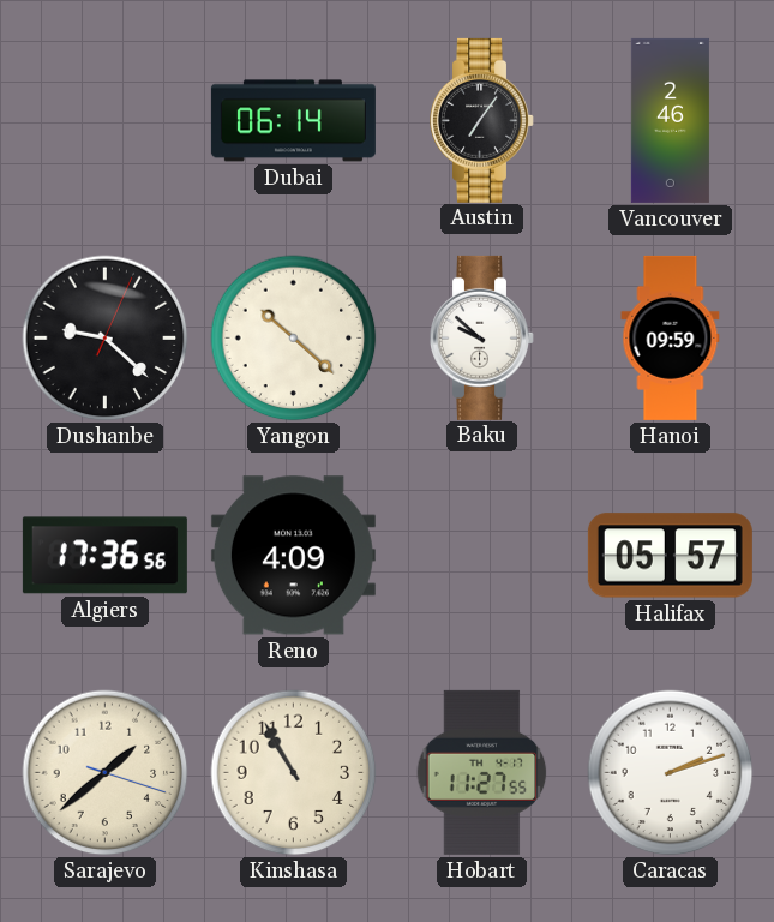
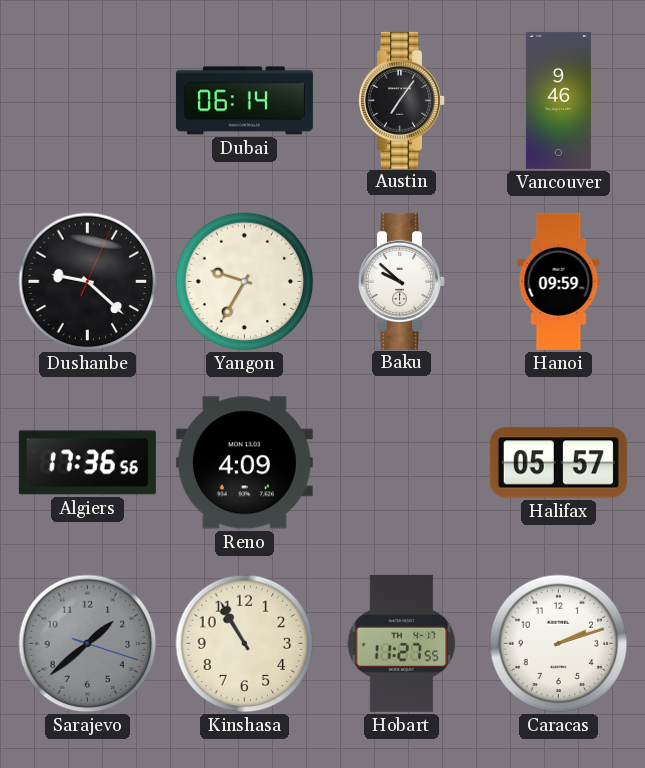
Vancouver: 2:46 -> 9:46
Yangon: 10:22 -> 9:35
Sarajevo dial: cream -> grey
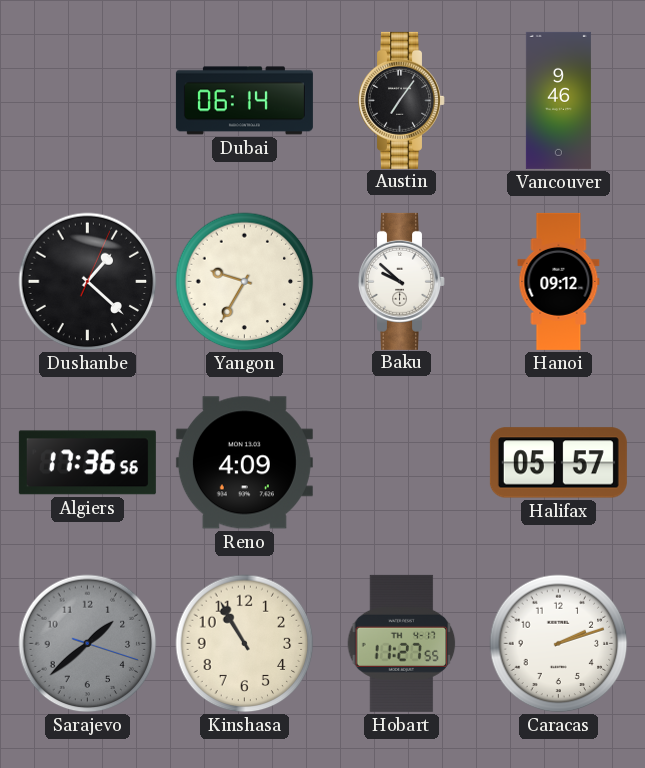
Dushanbe: 9:22 -> 1:22
Hanoi: 09:59 -> 09:12
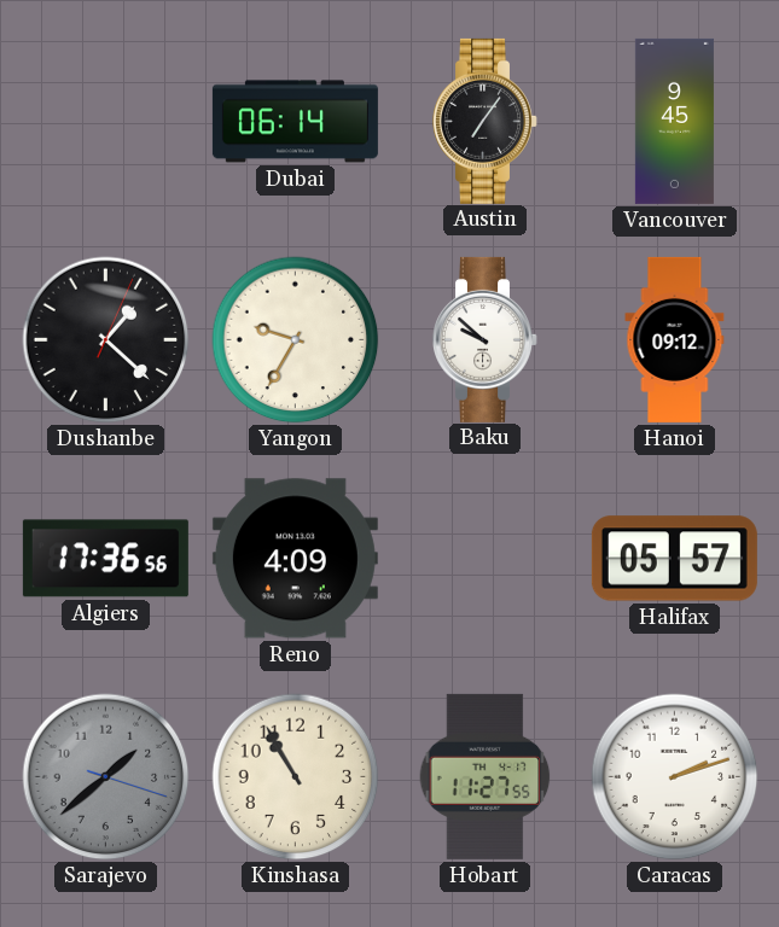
Vancouver: 9:46 -> 9:45
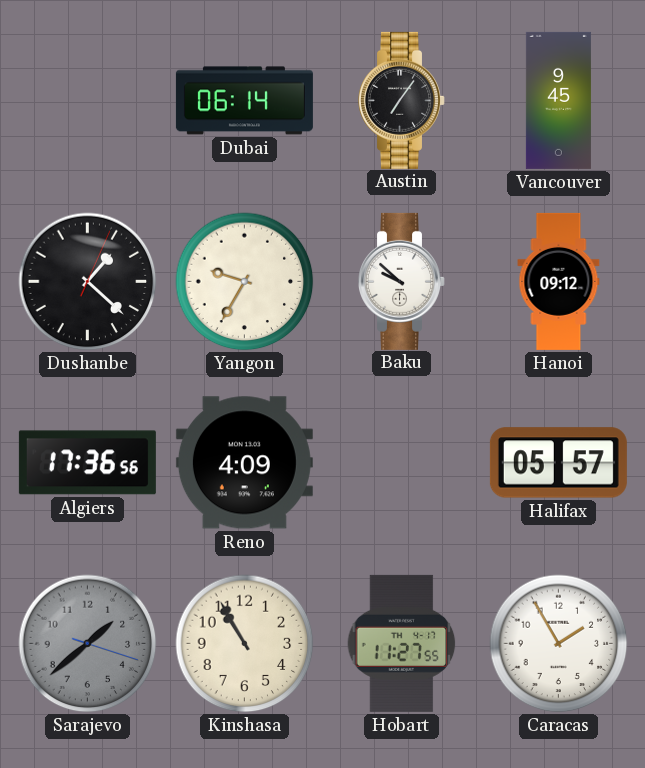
Caracas: 2:12 -> 1:55
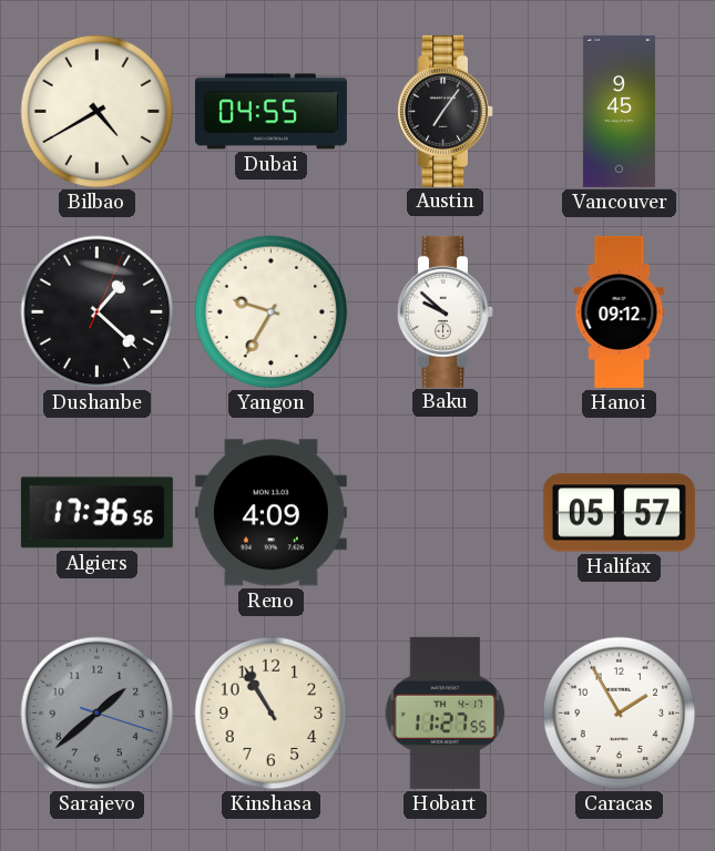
Bilbao: none -> 4:40
Dubai: 06:14 -> 04:55
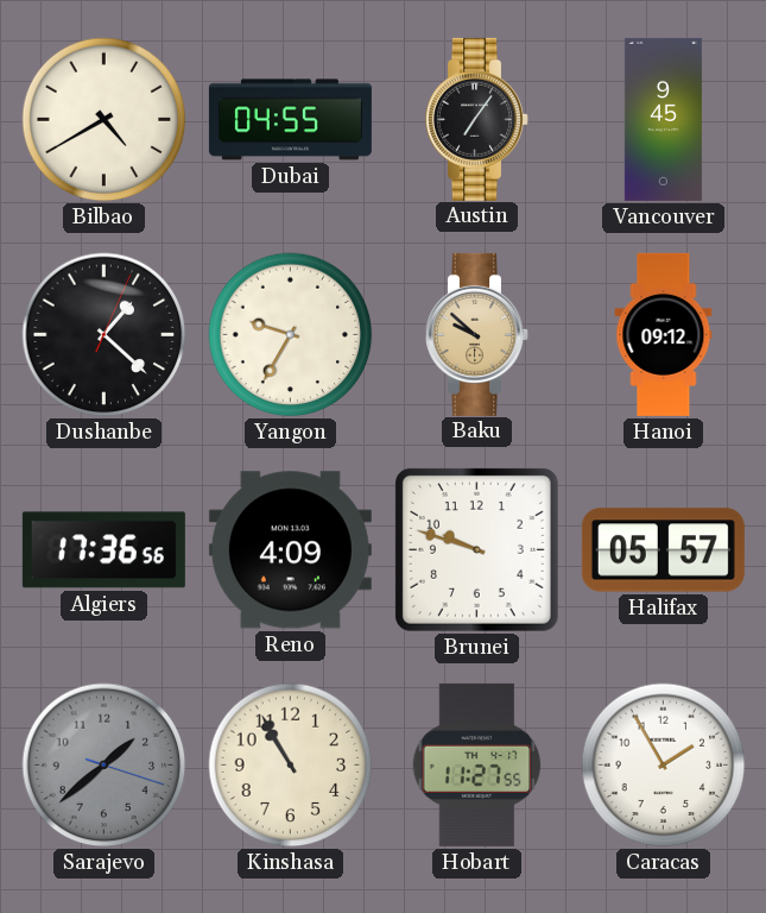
Baku dial: white -> champagne
Brunei: none -> 9:48
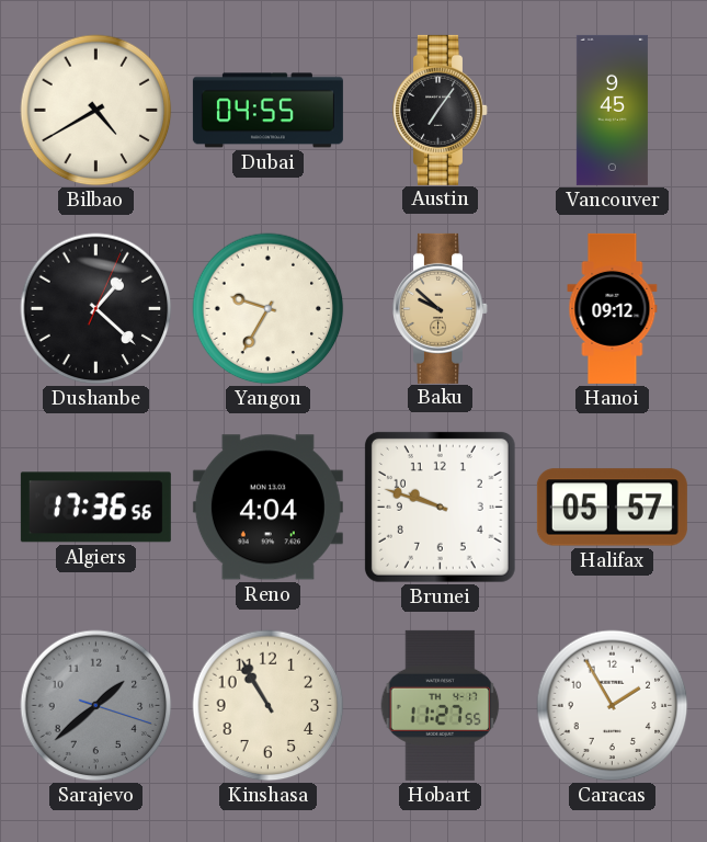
Reno: 4:09 -> 4:04
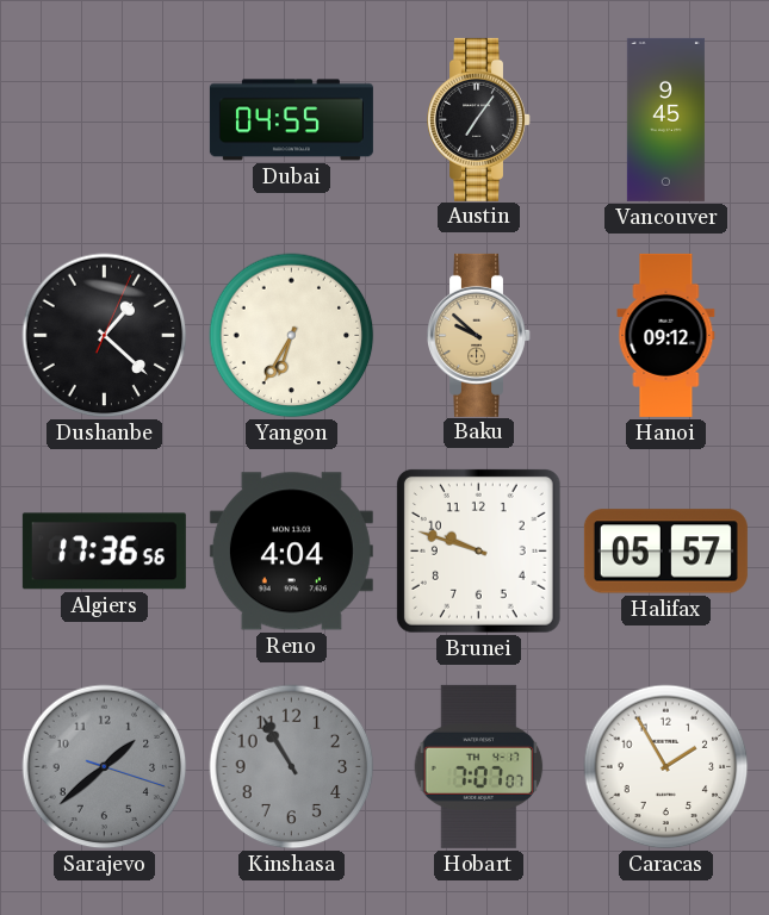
Bilbao: 4:40 -> none
Yangon: 9:35 -> 6:35
Kinshasa dial: cream -> grey
Hobart: 11:27 -> 7:07
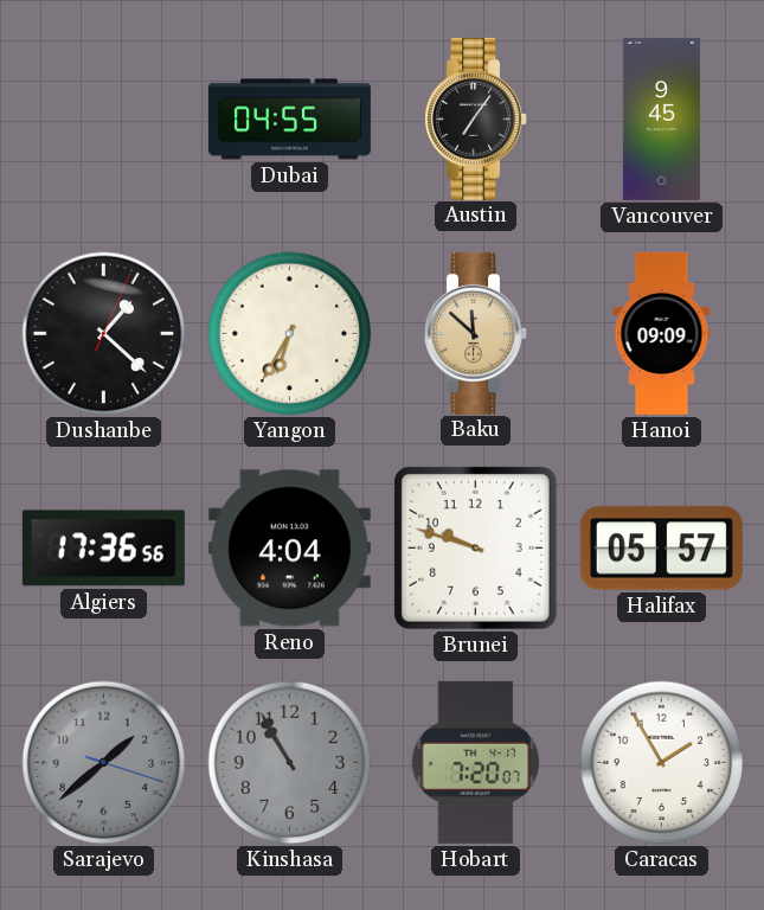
Baku: 9:52 -> 11:52
Hanoi: 09:12 -> 09:09
Hobart: 7:07 -> 7:20
